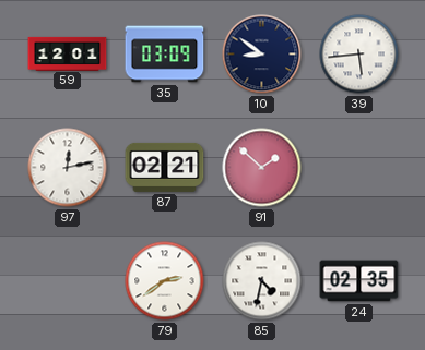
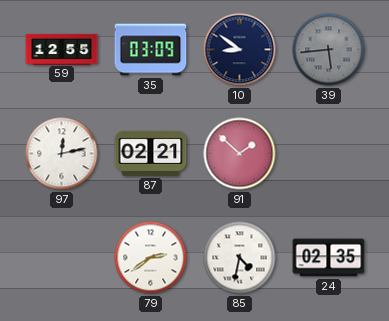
59: 12:01 -> 12:55
39 dial: white -> grey
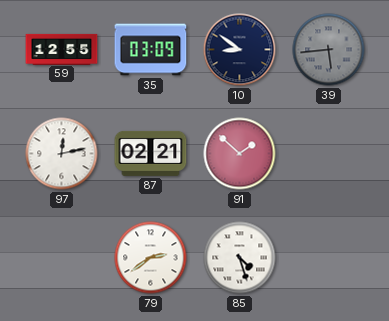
85: 4:32 -> 4:27
24: 02:35 -> none
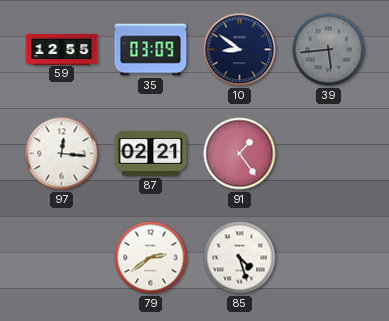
97: 12:13 -> 12:16
91: 1:52 -> 1:24
